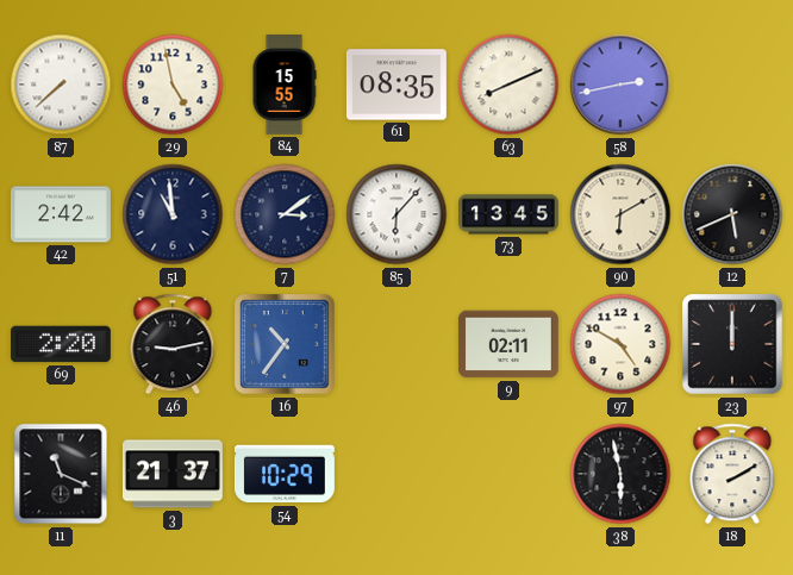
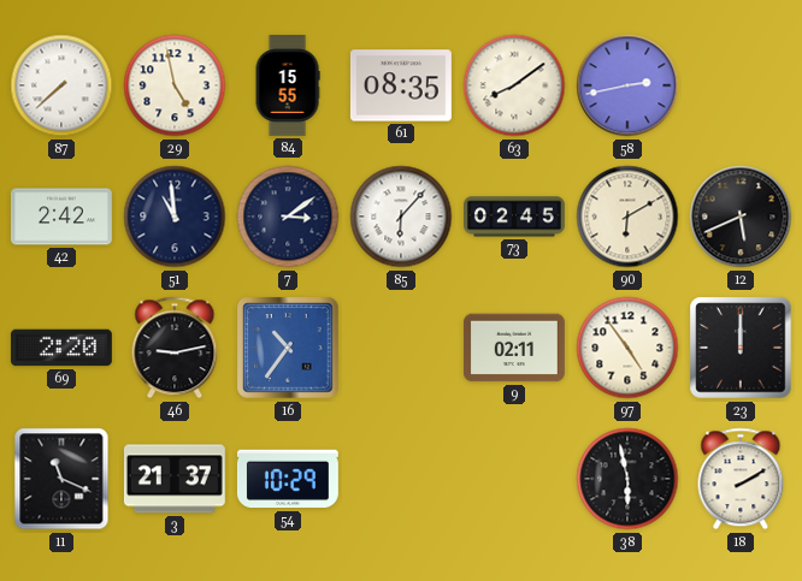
63: 8:11 -> 8:09
73: 13:45 -> 02:45
97: 4:50 -> 4:54
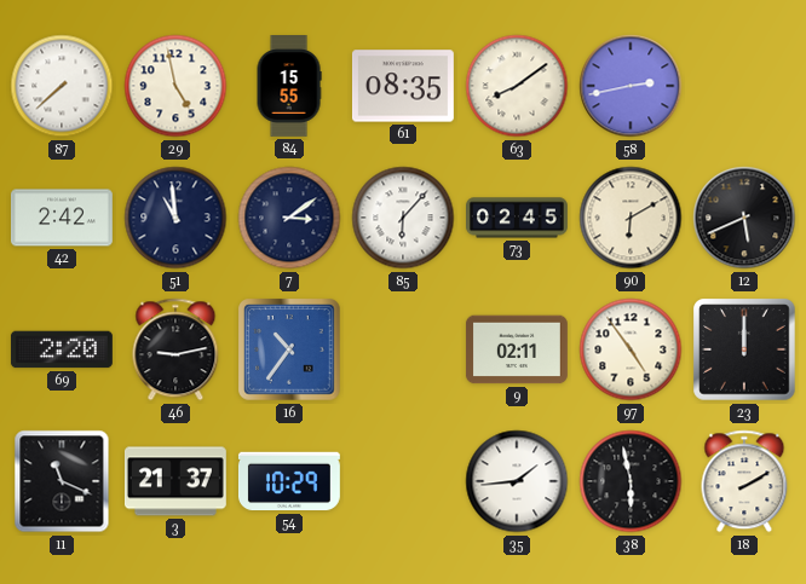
35: none -> 1:44
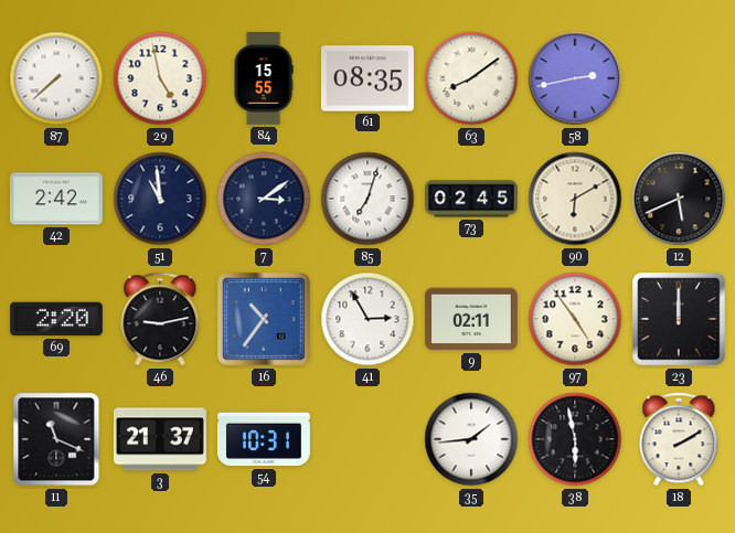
85: 6:07 -> 7:03
41: none -> 2:55
54: 10:29 -> 10:31
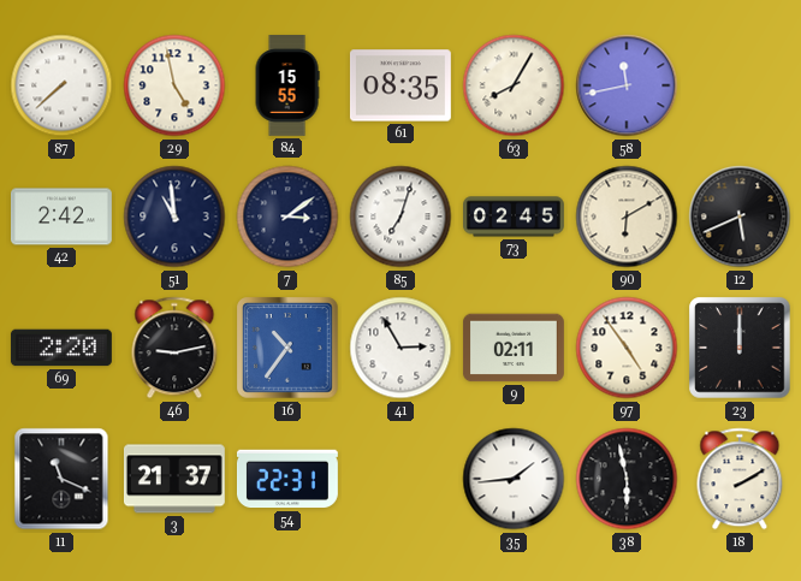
63: 8:09 -> 8:05
58: 2:43 -> 11:43
54: 10:31 -> 22:31
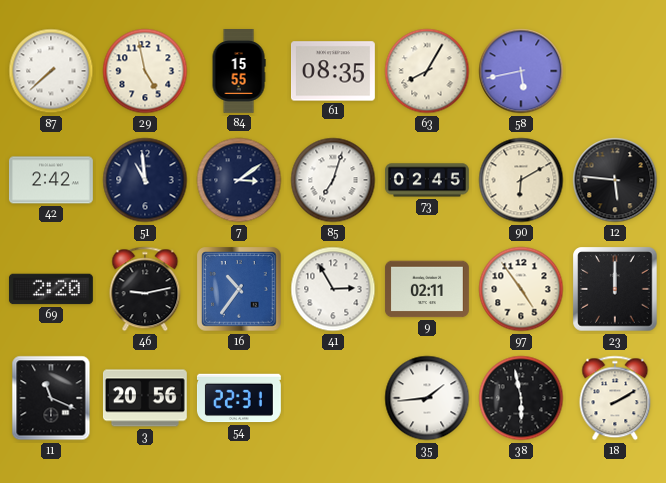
58: 11:43 -> 5:43
12: 5:41 -> 5:46
3: 21:37 -> 20:56
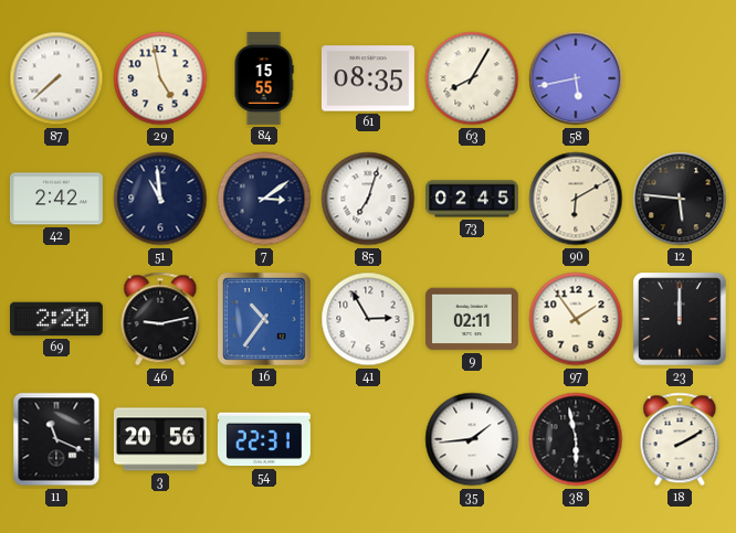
97: 4:54 -> 1:54
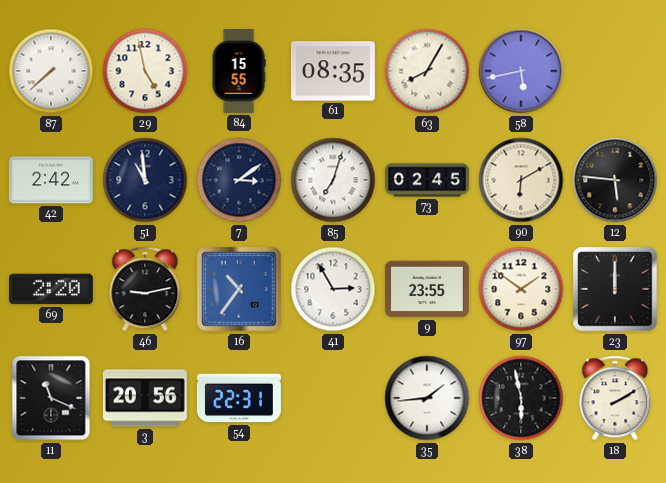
9: 02:11 -> 23:55
97: 1:54 -> 1:51
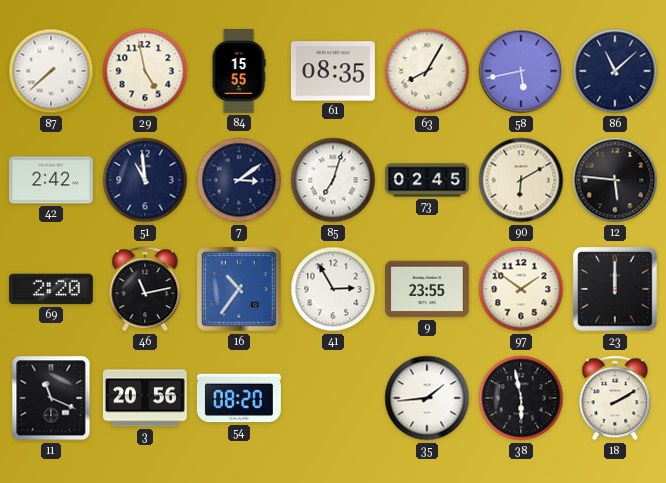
86: none -> 11:08
46: 9:13 -> 11:13
54: 22:31 -> 08:20
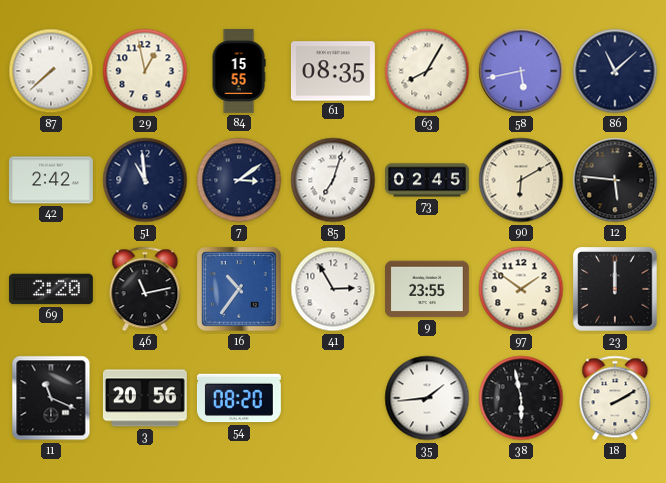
29: 4:58 -> 12:58
